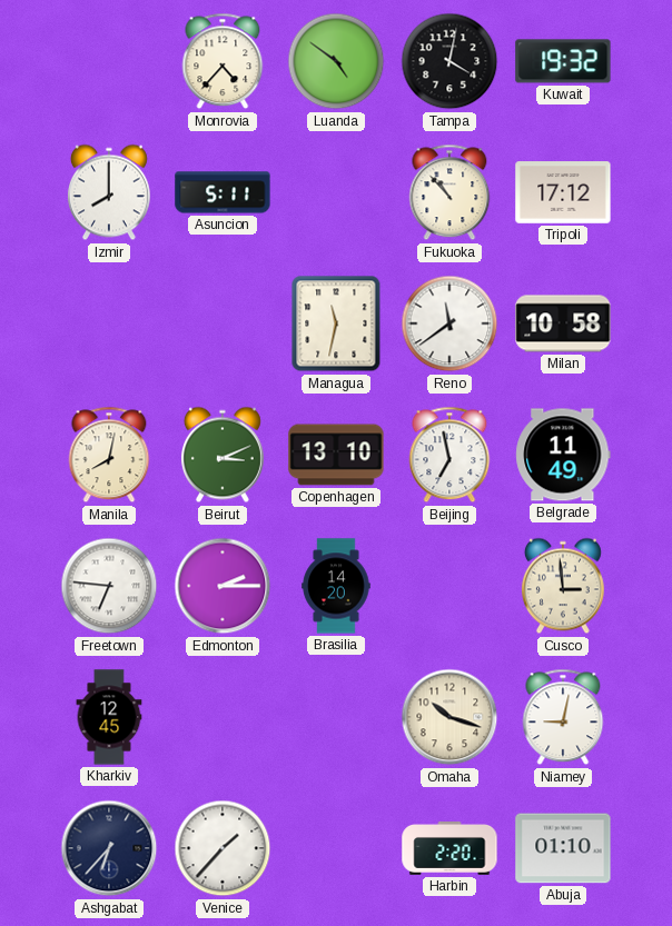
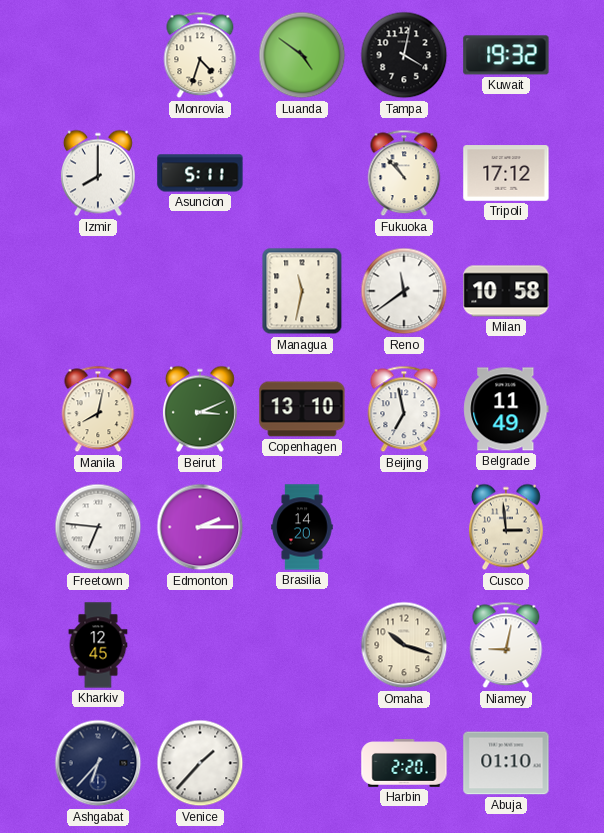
Monrovia: 4:37 -> 4:33
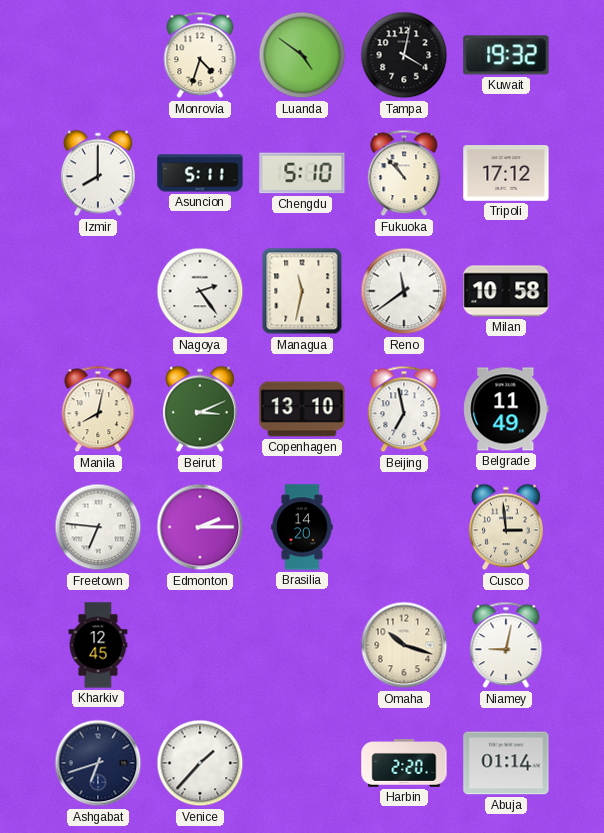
Chengdu: none -> 5:10
Nagoya: none -> 2:24
Ashgabat: 6:37 -> 6:42
Abuja: 01:10 -> 01:14
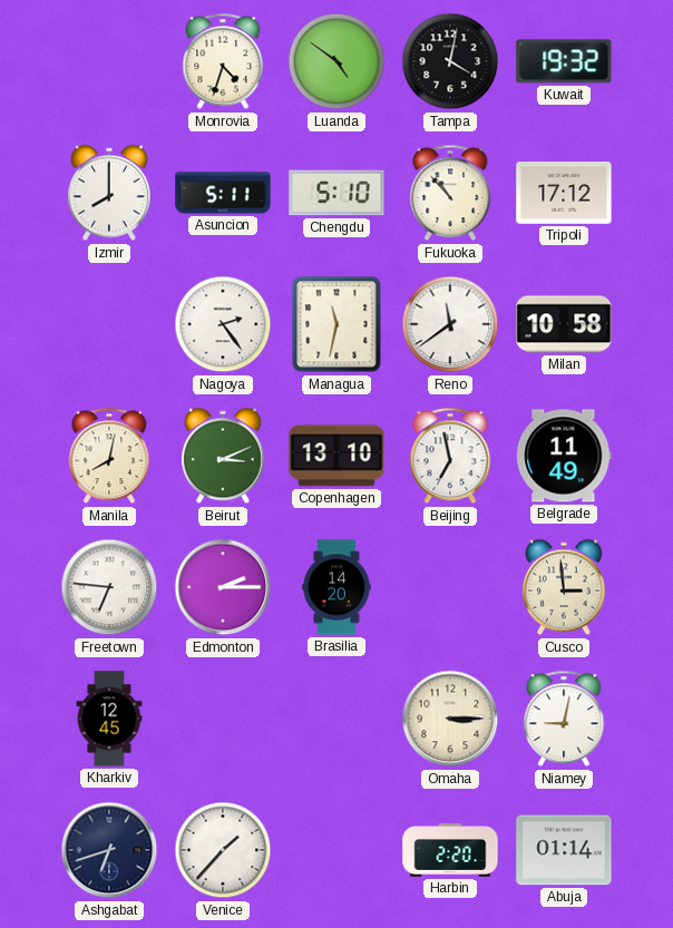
Omaha: 10:18 -> 3:15
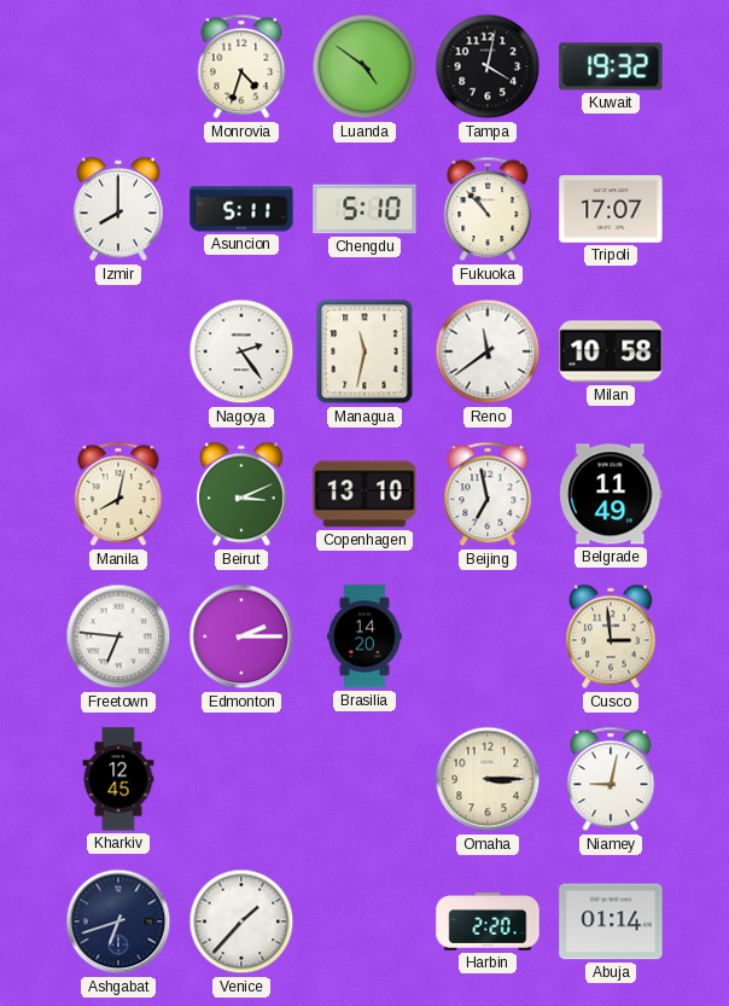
Tripoli: 17:12 -> 17:07
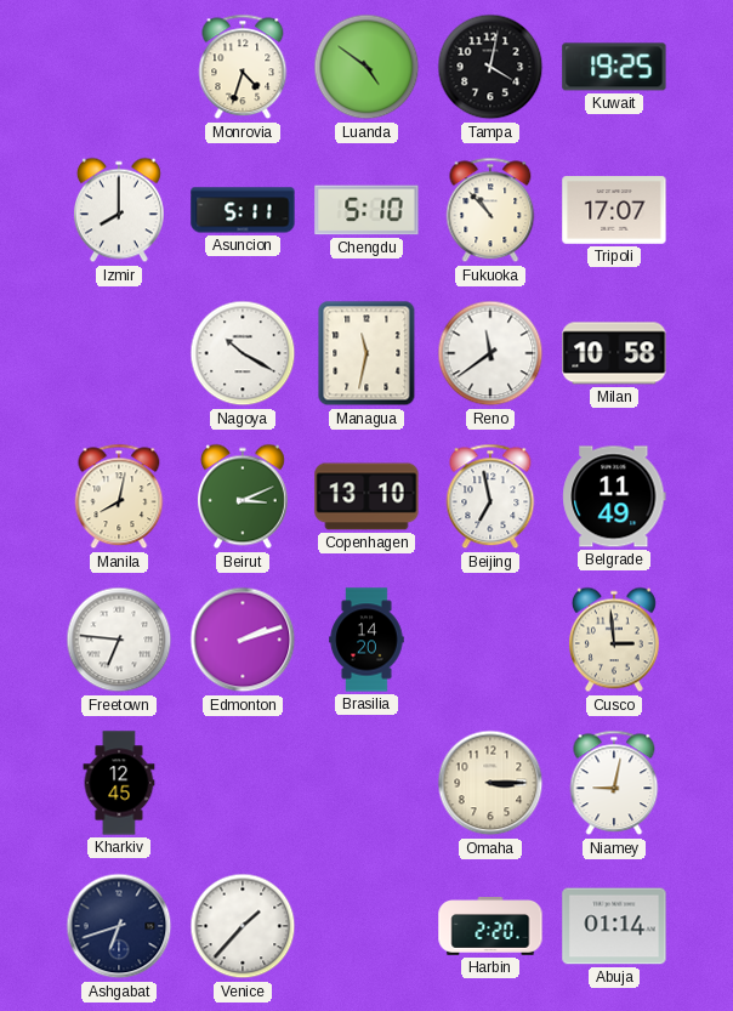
Kuwait: 19:32 -> 19:25
Nagoya: 2:24 -> 10:20
Edmonton: 2:15 -> 2:12
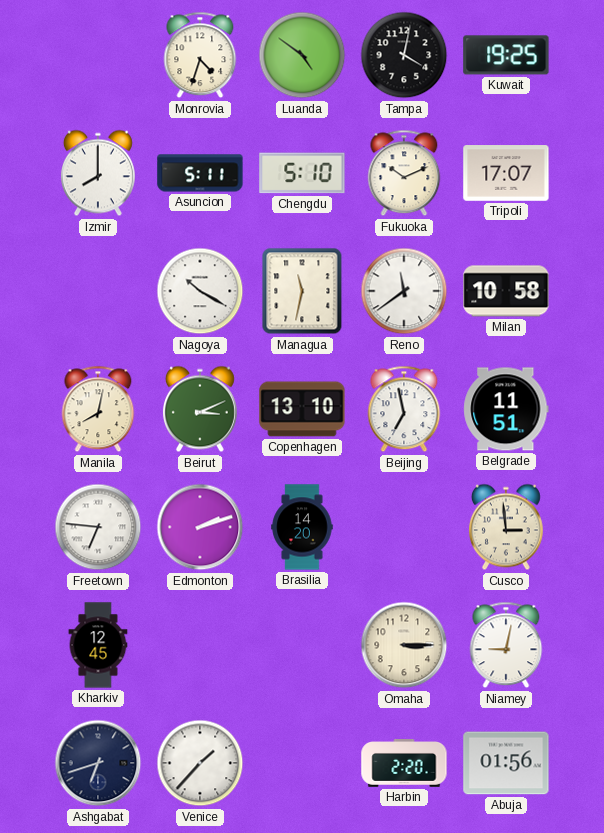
Fukuoka: 10:53 -> 10:11
Belgrade: 11:49 -> 11:51
Abuja: 01:14 -> 01:56
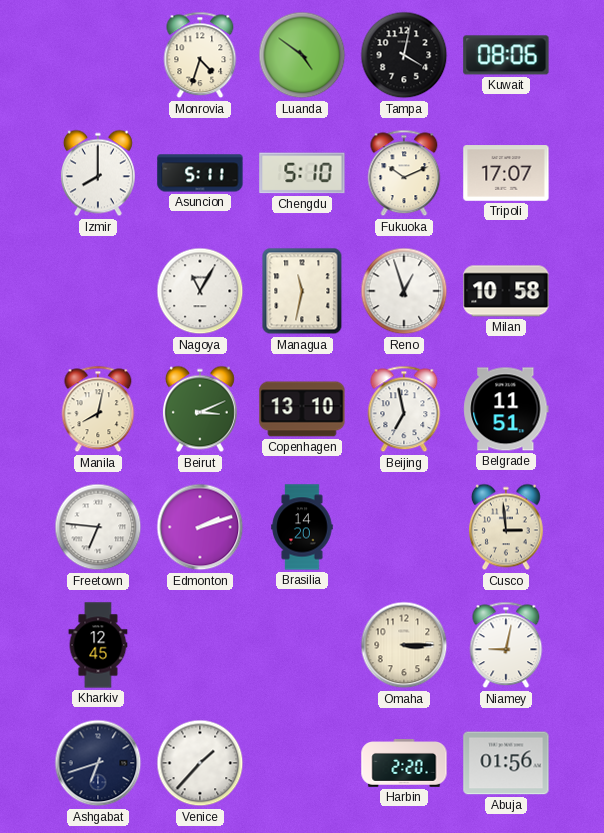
Kuwait: 19:25 -> 08:06
Nagoya: 10:20 -> 11:05
Reno: 11:39 -> 12:57
